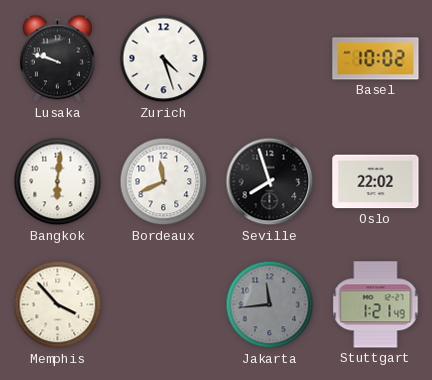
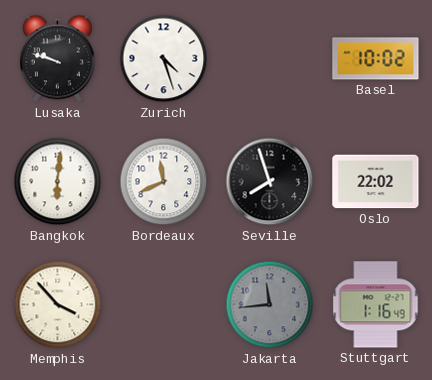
Stuttgart: 1:21 -> 1:16
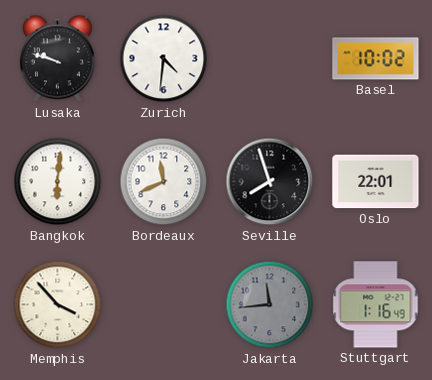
Zurich: 4:27 -> 4:31
Oslo: 22:02 -> 22:01
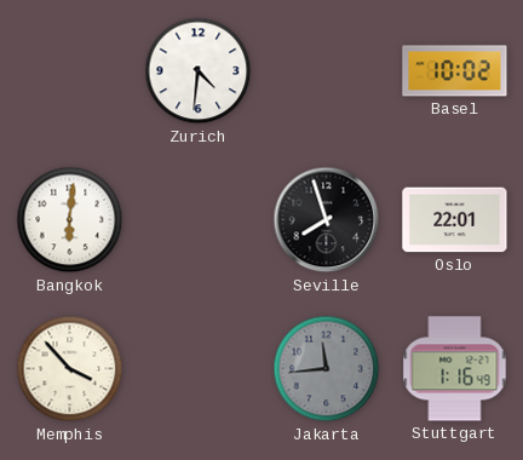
Lusaka: 9:48 -> none
Bordeaux: 11:41 -> none
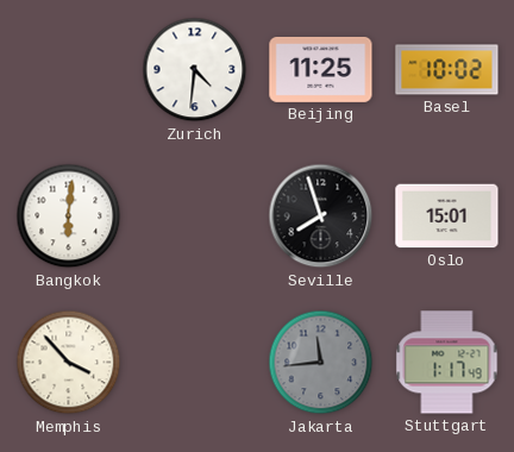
Beijing: none -> 11:25
Oslo: 22:01 -> 15:01
Stuttgart: 1:16 -> 1:17
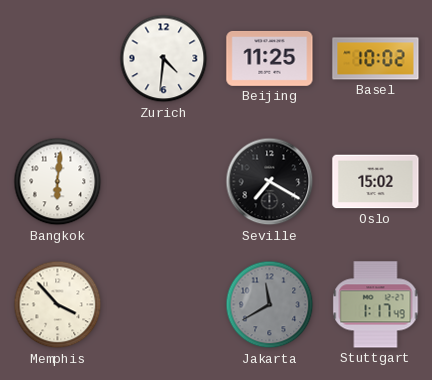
Seville: 7:57 -> 7:20
Oslo: 15:01 -> 15:02
Jakarta: 11:44 -> 11:40
